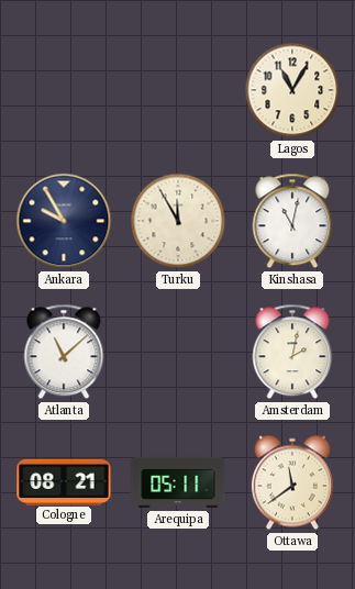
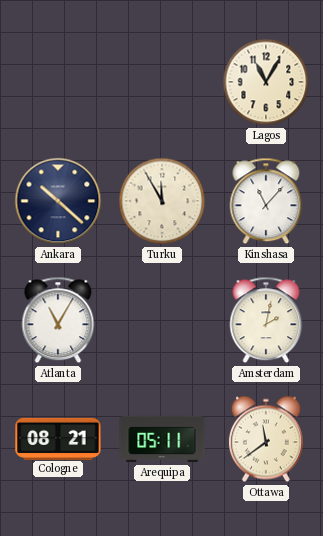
Ankara: 9:55 -> 10:22
Kinshasa: 11:02 -> 11:07
Atlanta: 11:08 -> 11:05
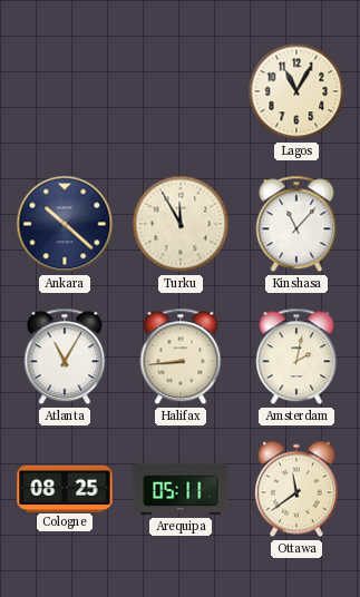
Halifax: none -> 8:44
Cologne: 08:21 -> 08:25
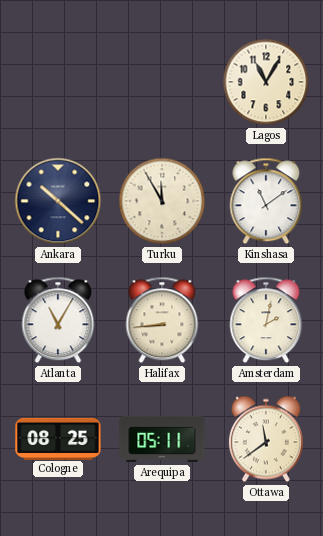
Kinshasa: 11:07 -> 11:09
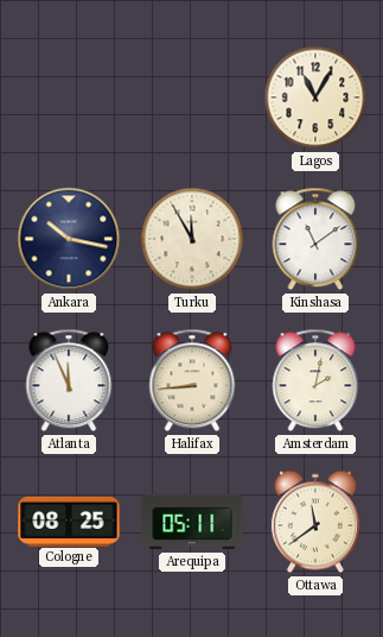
Ankara: 10:22 -> 10:17
Atlanta: 11:05 -> 11:56
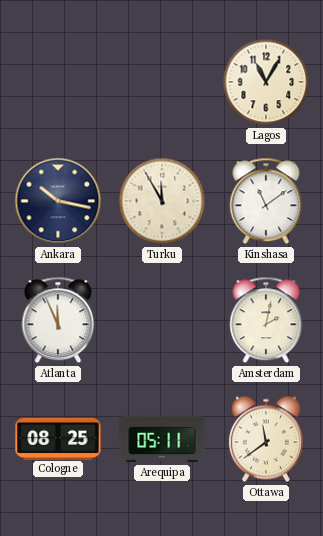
Halifax: 8:44 -> none
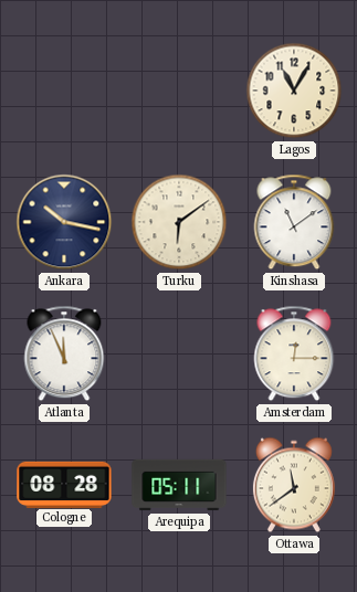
Turku: 11:55 -> 6:09
Amsterdam: 2:02 -> 12:15
Cologne: 08:25 -> 08:28
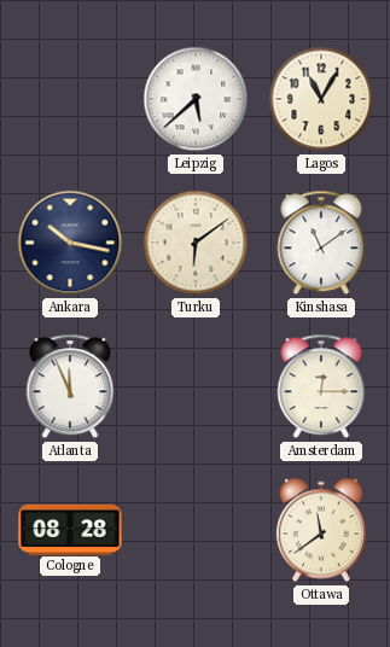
Leipzig: none -> 5:38
Arequipa: 05:11 -> none
